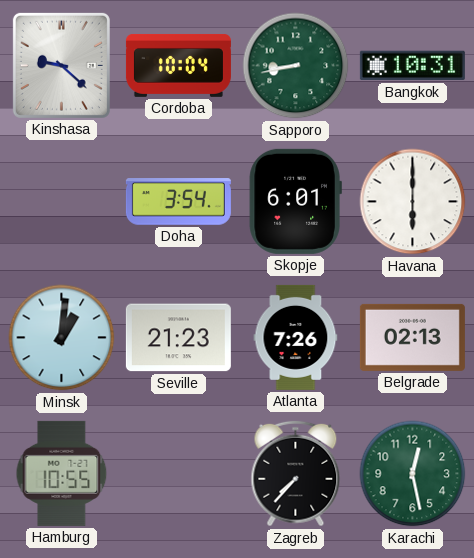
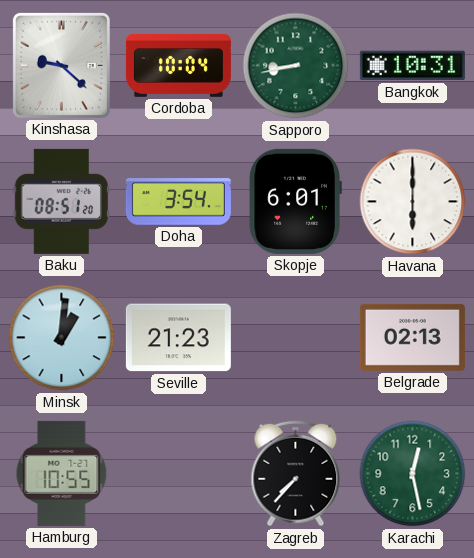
Baku: none -> 08:51
Atlanta: 7:26 -> none
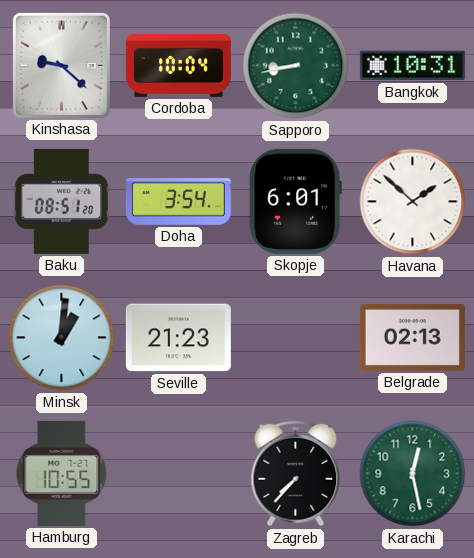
Havana: 6:00 -> 1:52
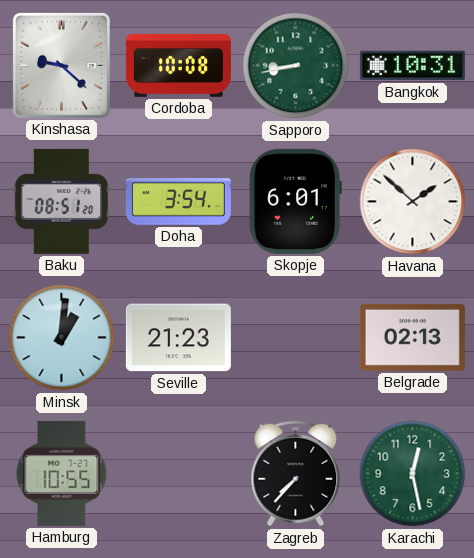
Cordoba: 10:04 -> 10:08
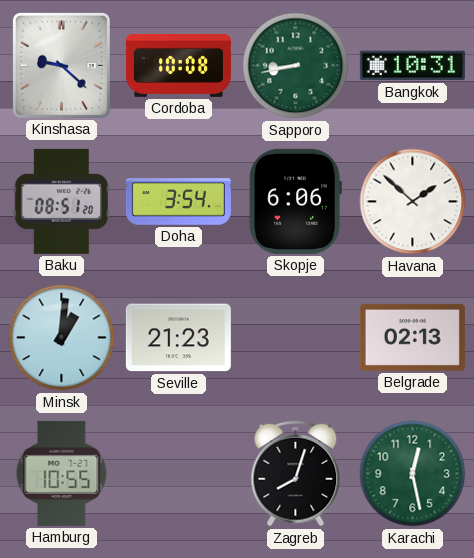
Skopje: 6:01 -> 6:06
Zagreb: 7:37 -> 8:03
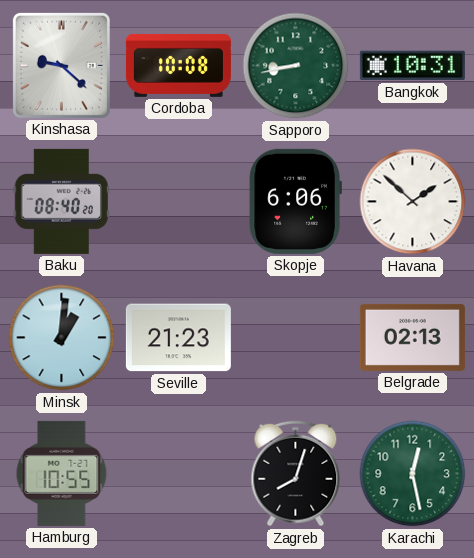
Baku: 08:51 -> 08:40
Doha: 3:54 -> none
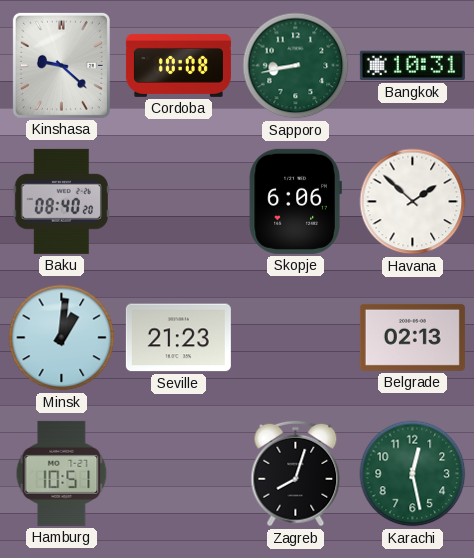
Hamburg: 10:55 -> 10:51
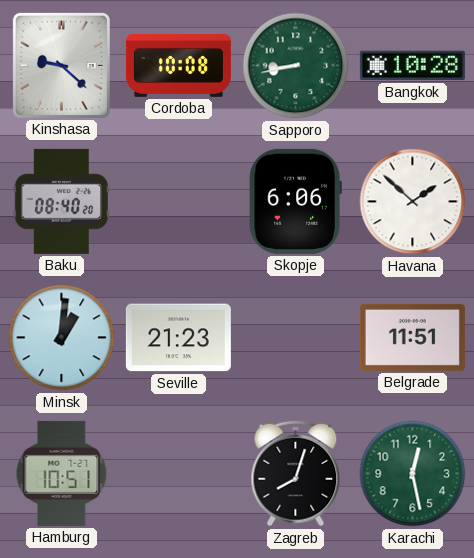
Bangkok: 10:31 -> 10:28
Belgrade: 02:13 -> 11:51
